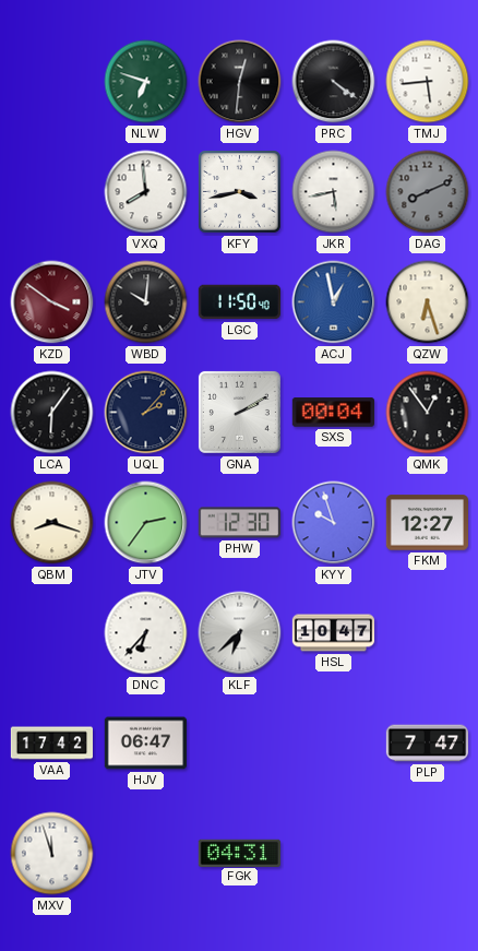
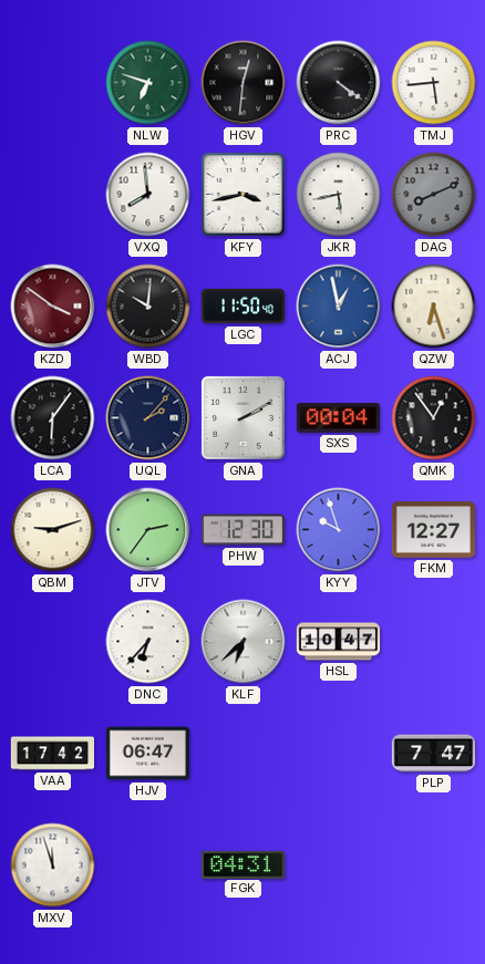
QBM: 8:18 -> 9:12
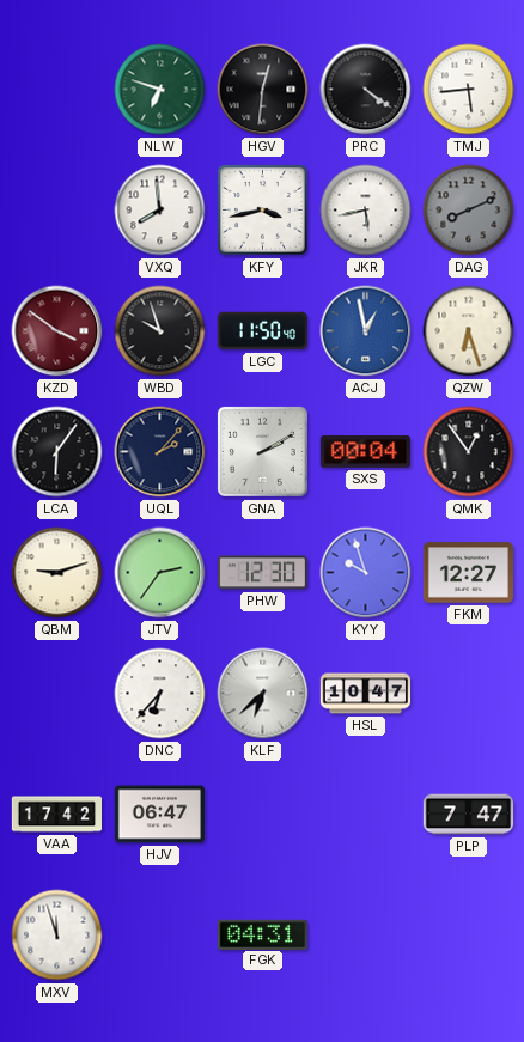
WBD: 10:01 -> 9:57
